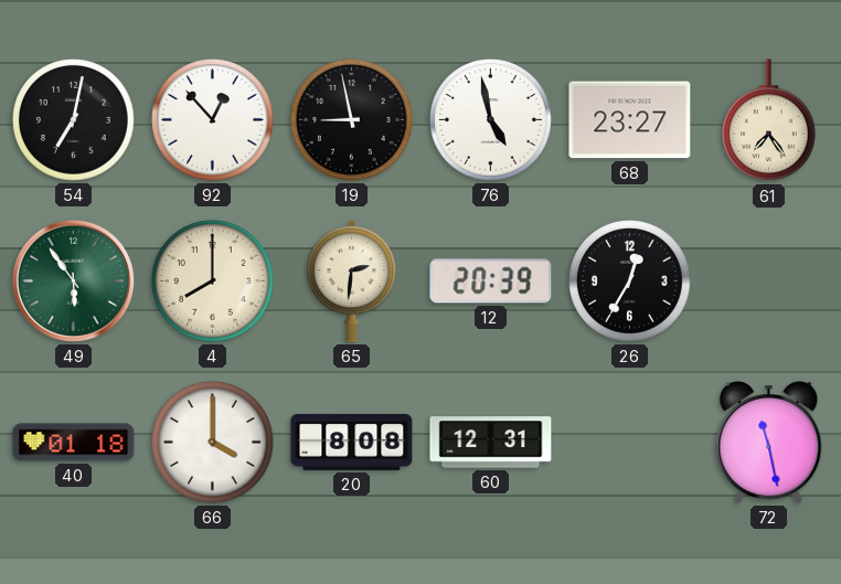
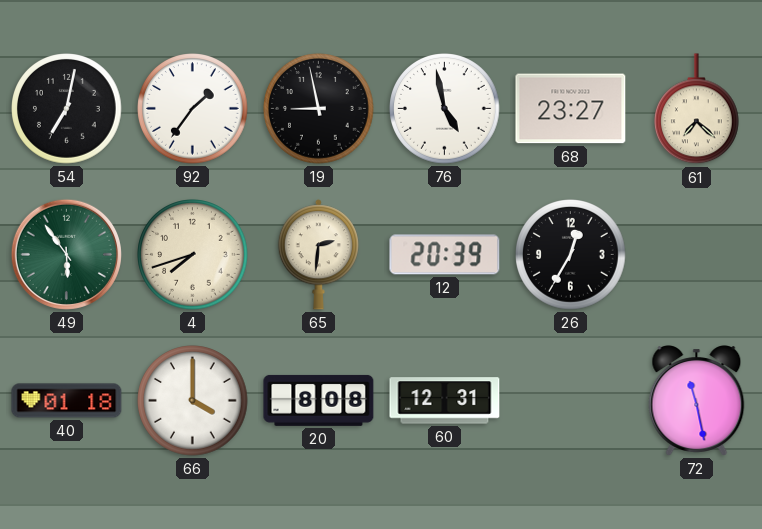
92: 12:53 -> 1:36
61: 7:24 -> 7:22
4: 8:00 -> 7:42
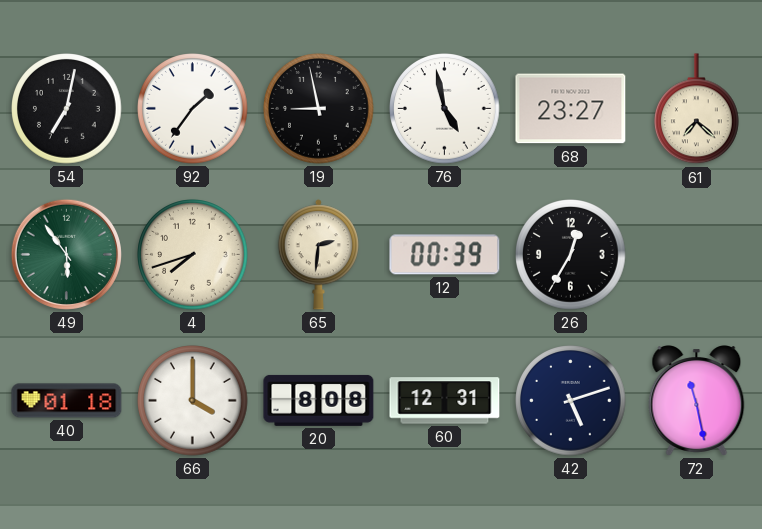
12: 20:39 -> 00:39
42: none -> 5:12
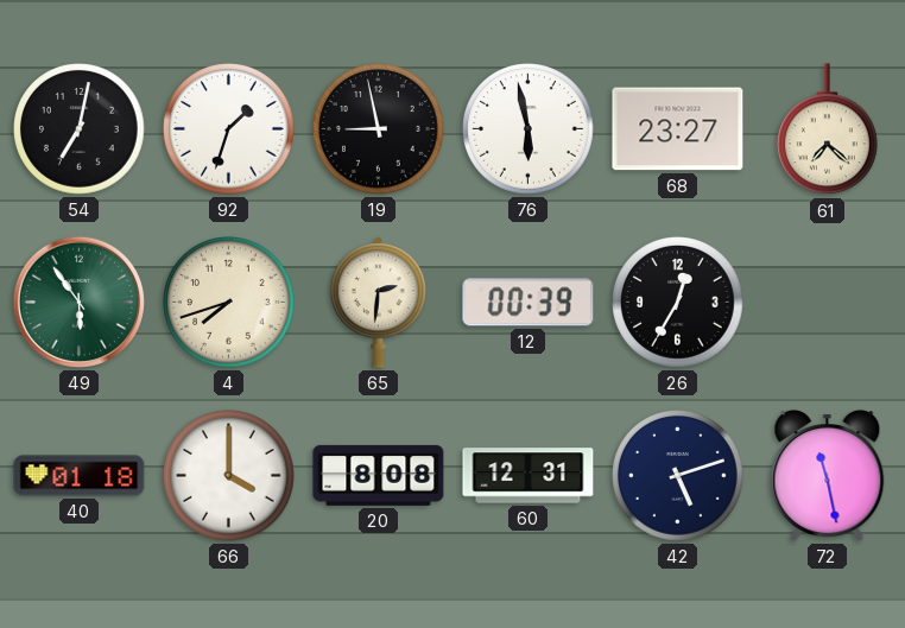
92: 1:36 -> 1:33
76: 4:58 -> 5:58
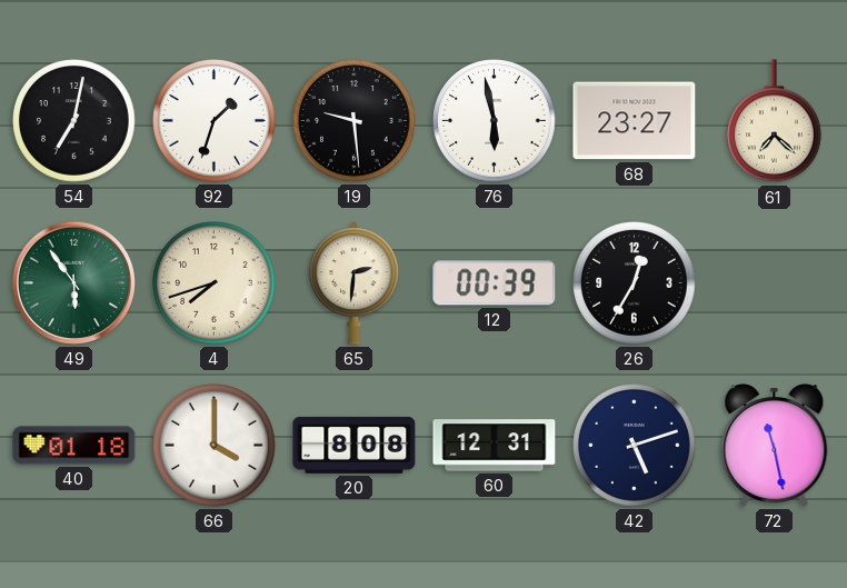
19: 8:58 -> 9:29
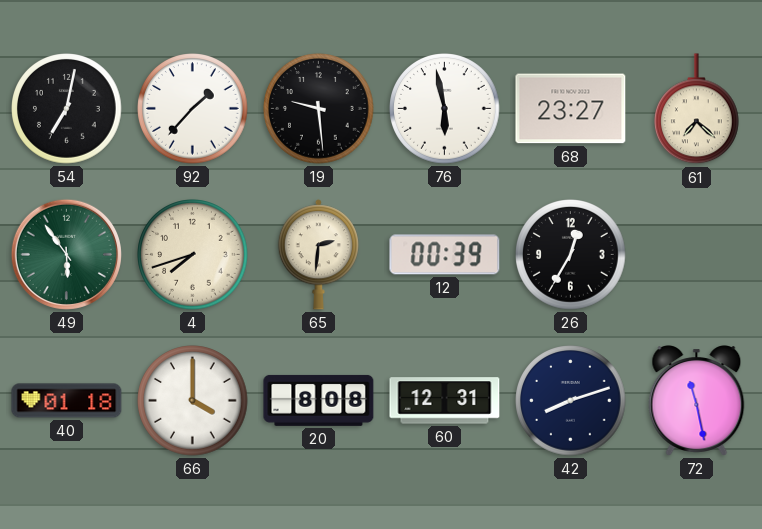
92: 1:33 -> 1:37
42: 5:12 -> 8:12
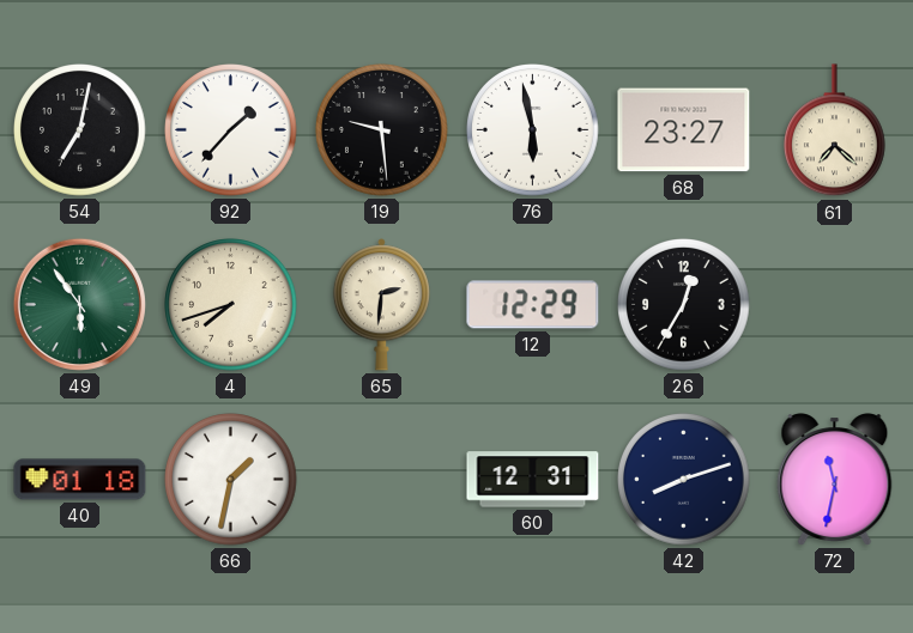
12: 00:39 -> 12:29
66: 4:00 -> 1:32
20: 8:08 -> none
72: 11:28 -> 11:32
